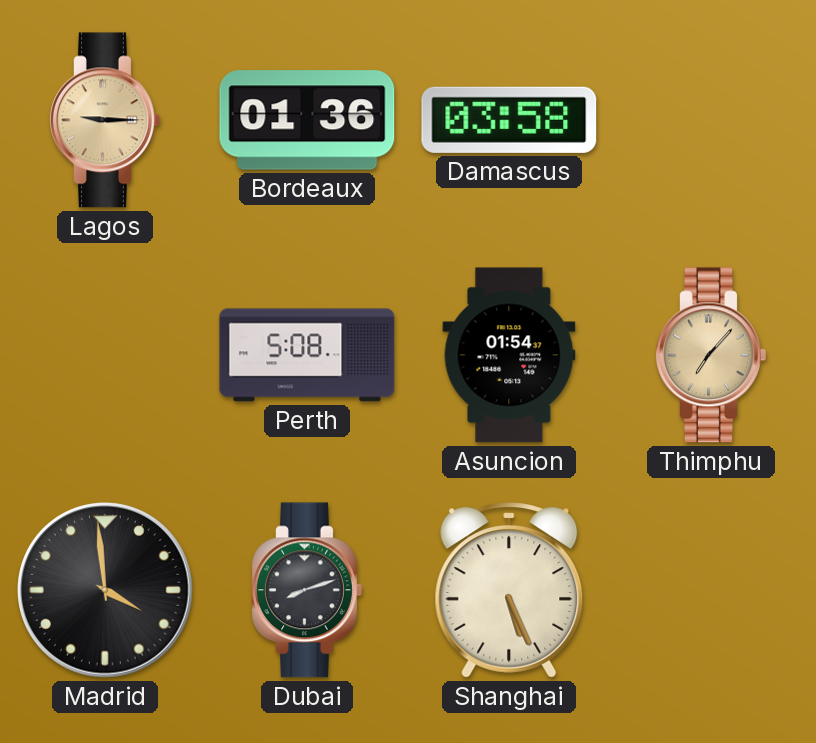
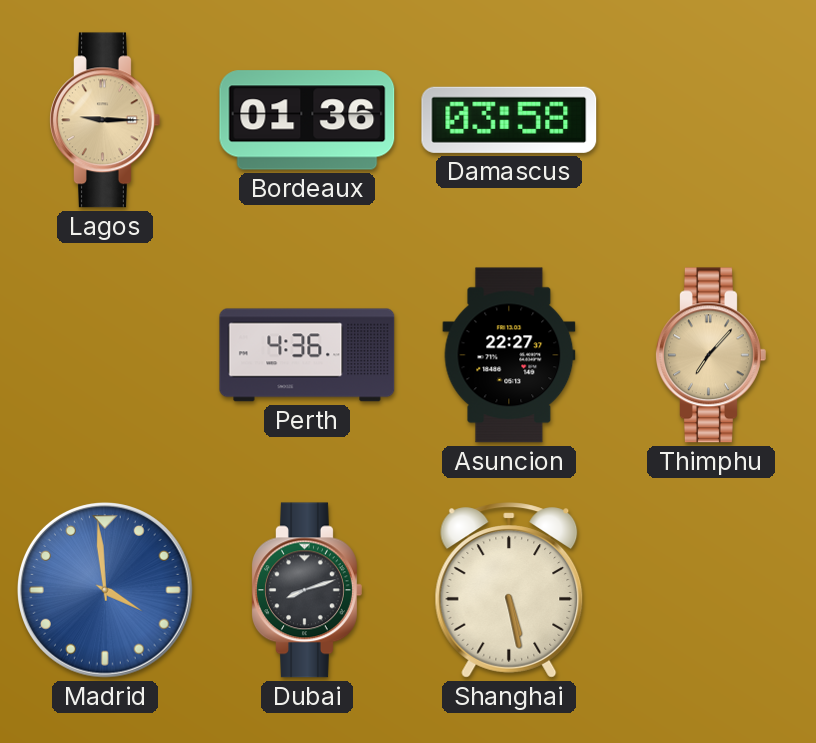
Perth: 5:08 -> 4:36
Asuncion: 01:54 -> 22:27
Madrid dial: black -> blue
Shanghai: 5:26 -> 5:28
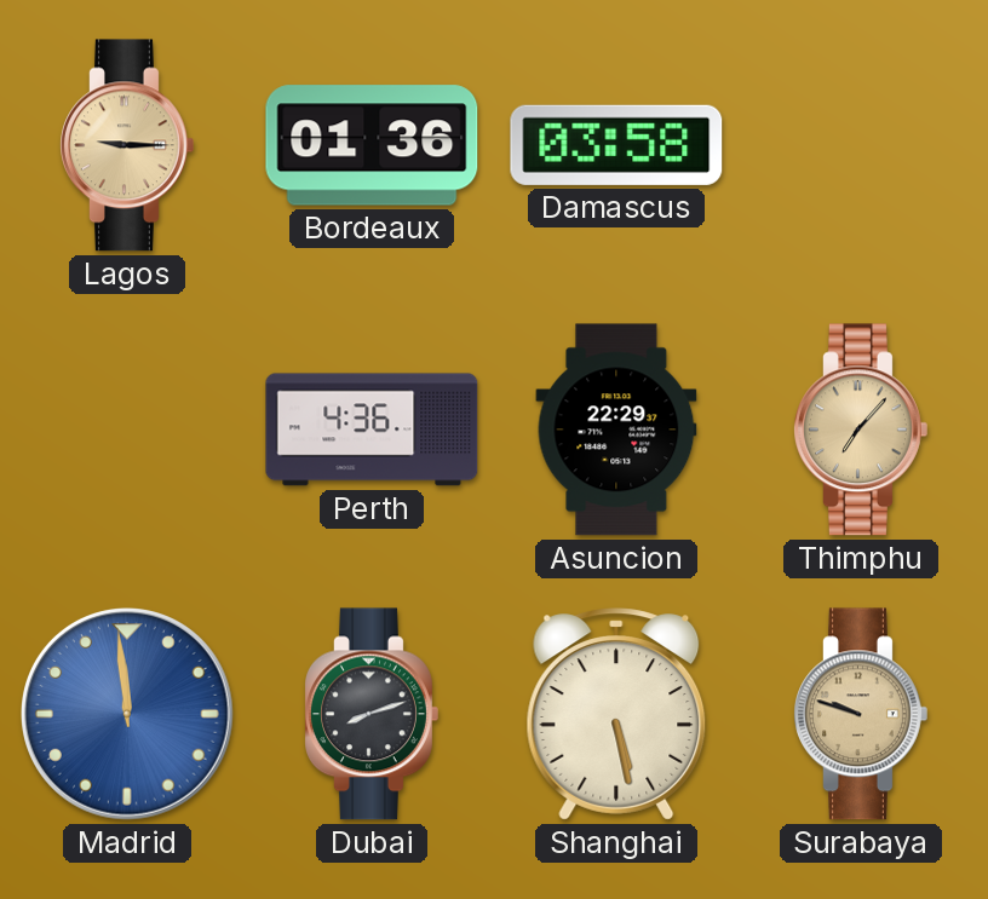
Asuncion: 22:27 -> 22:29
Madrid: 3:59 -> 11:59
Surabaya: none -> 9:48
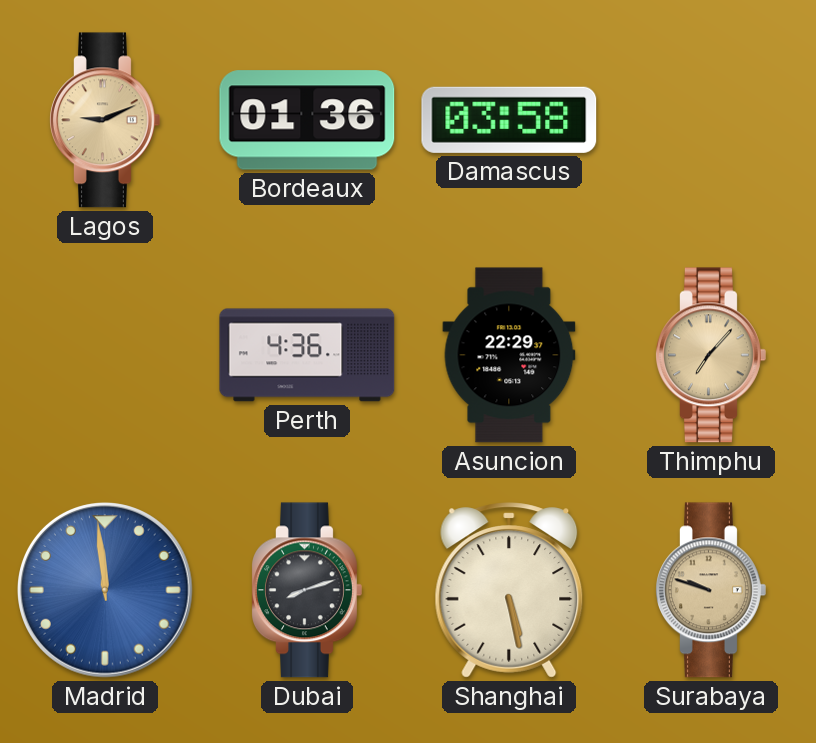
Lagos: 9:15 -> 9:11
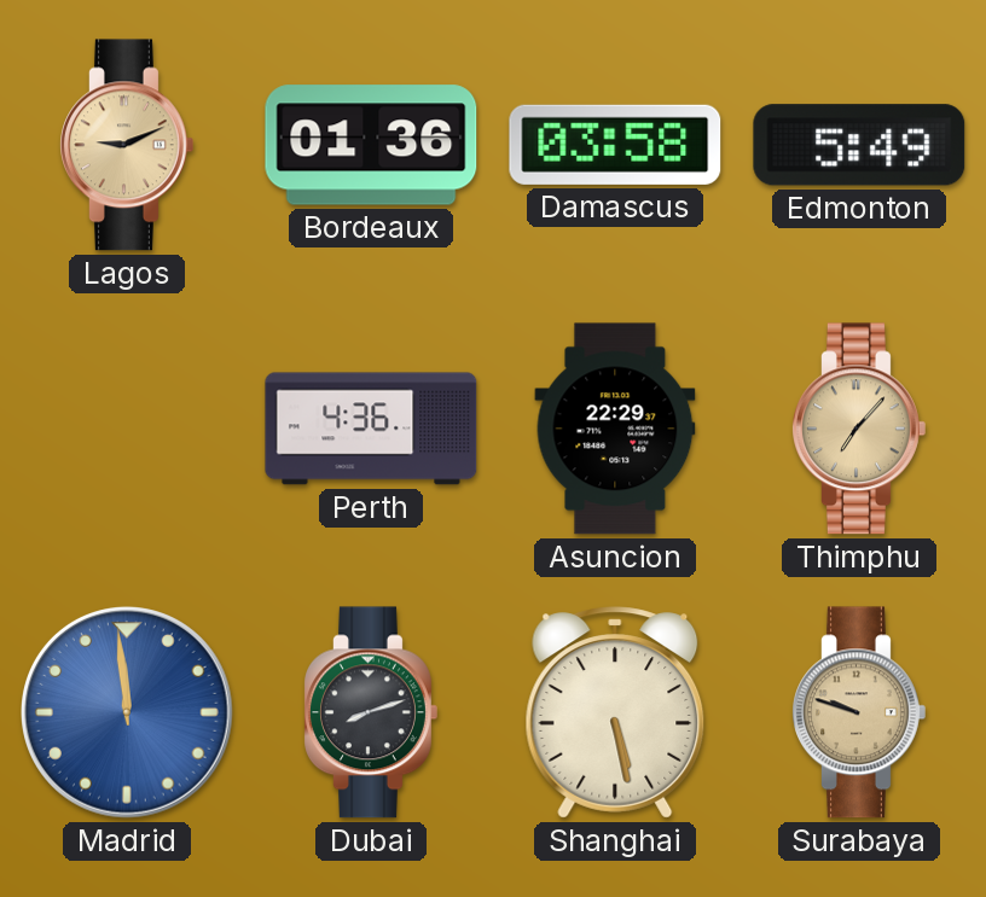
Edmonton: none -> 5:49
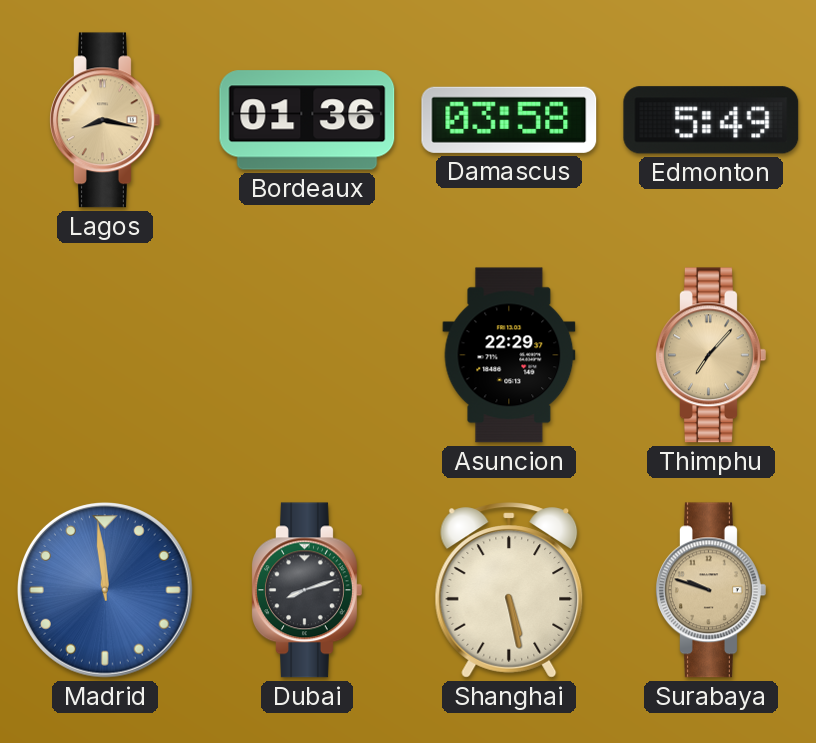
Lagos: 9:11 -> 8:17
Perth: 4:36 -> none
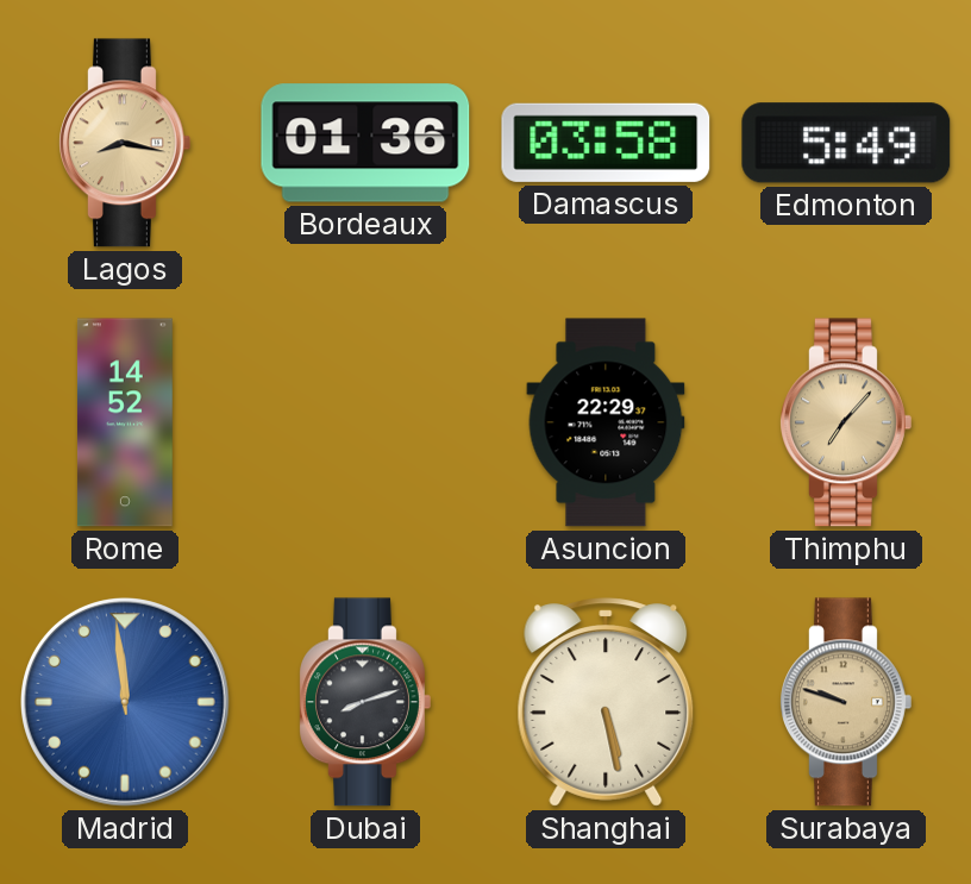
Rome: none -> 14:52
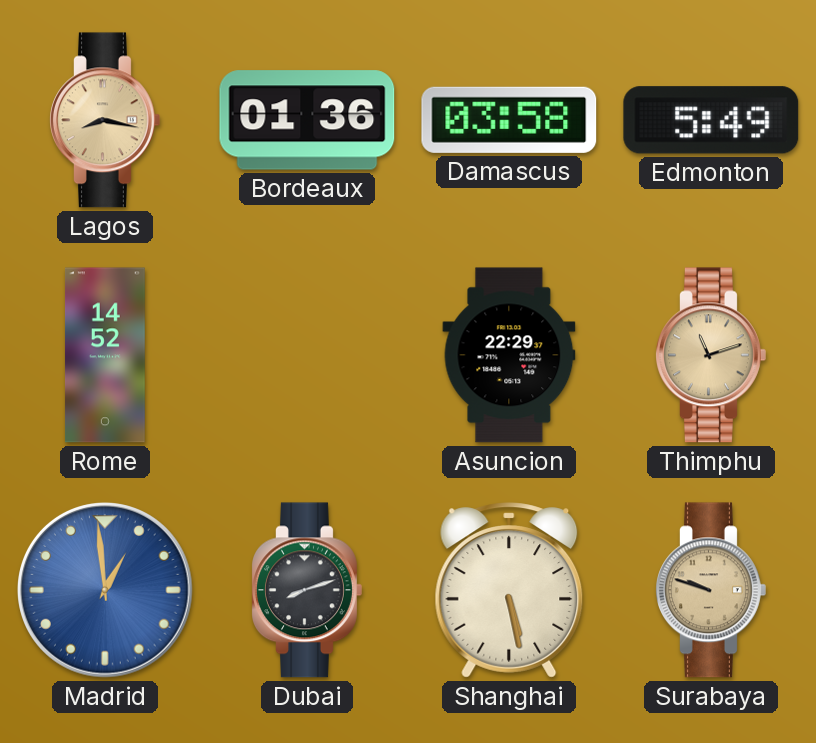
Thimphu: 7:07 -> 11:12
Madrid: 11:59 -> 12:59
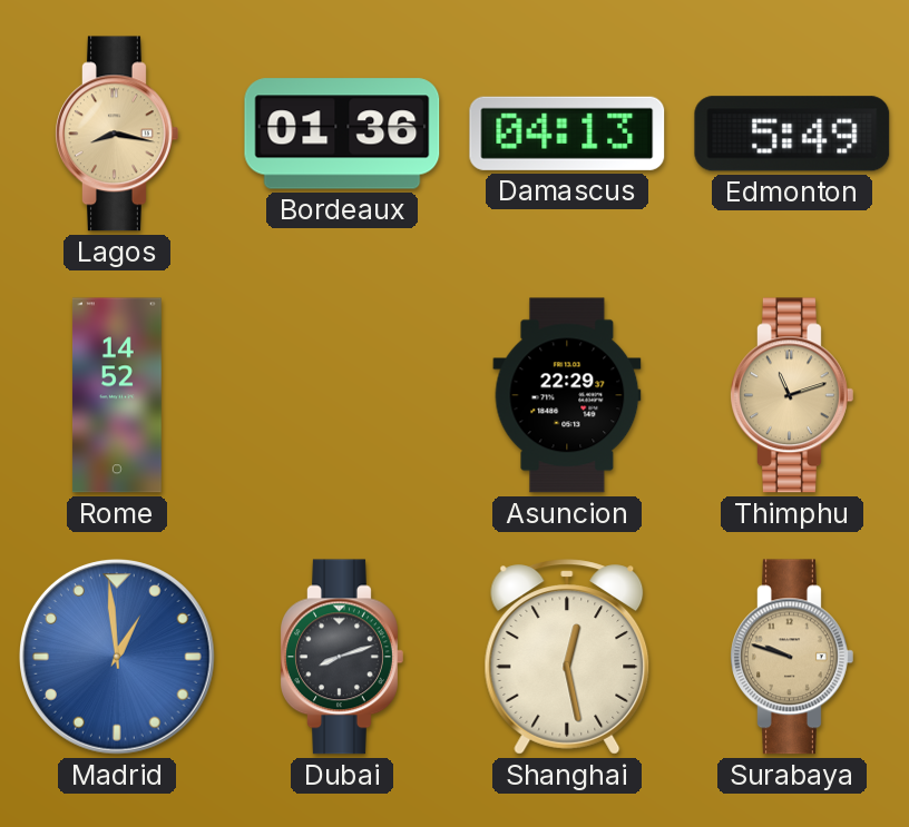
Damascus: 03:58 -> 04:13
Shanghai: 5:28 -> 12:28
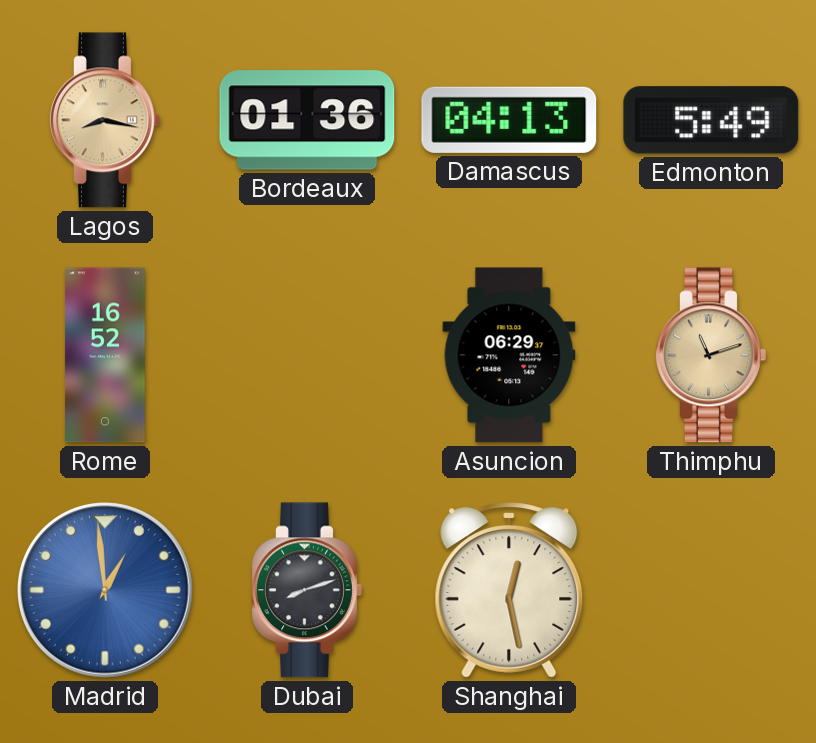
Rome: 14:52 -> 16:52
Asuncion: 22:29 -> 06:29
Surabaya: 9:48 -> none
